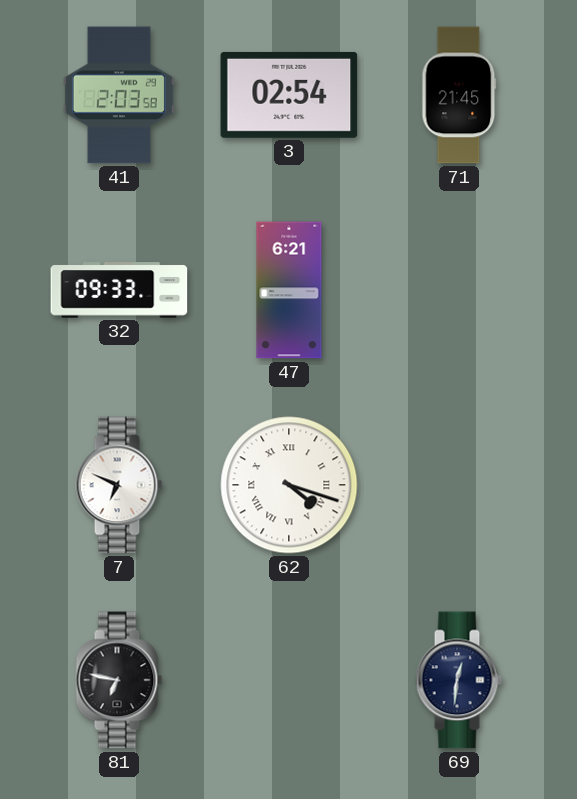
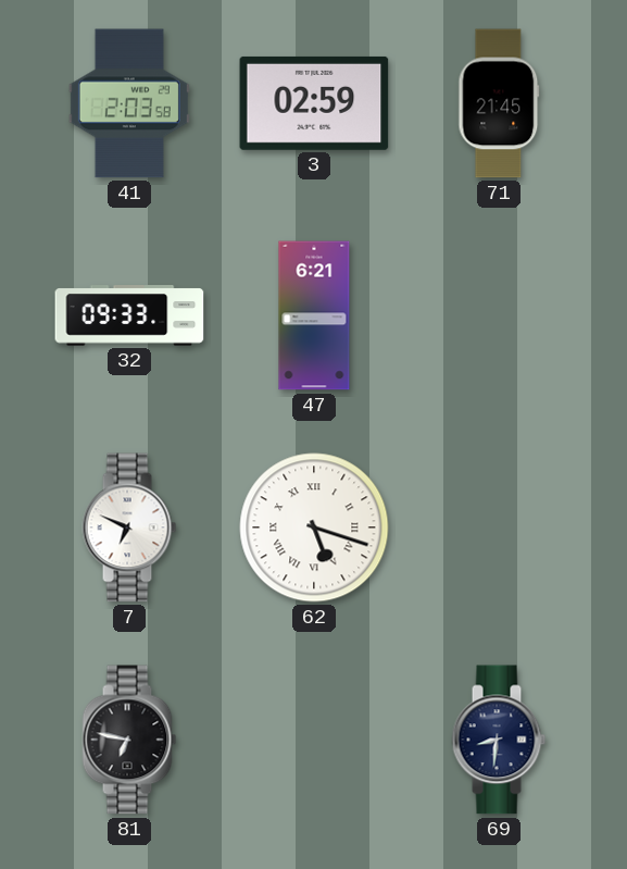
3: 02:54 -> 02:59
62: 4:18 -> 5:18
69: 12:31 -> 8:31
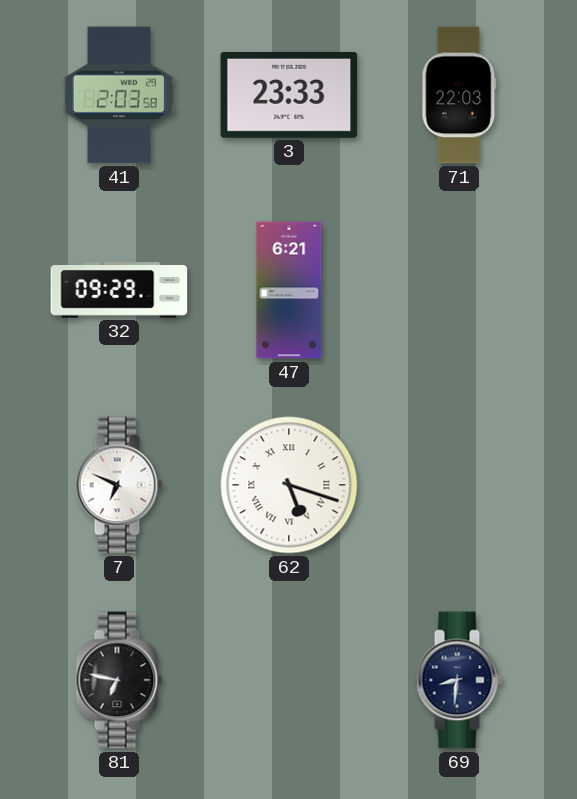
3: 02:59 -> 23:33
71: 21:45 -> 22:03
32: 09:33 -> 09:29
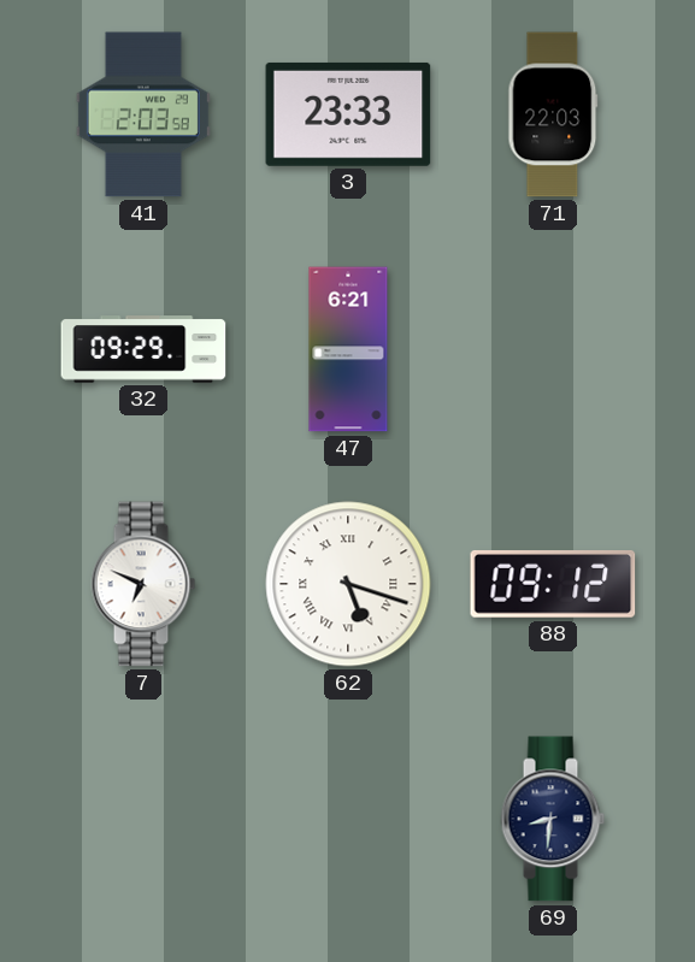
88: none -> 09:12
81: 6:47 -> none
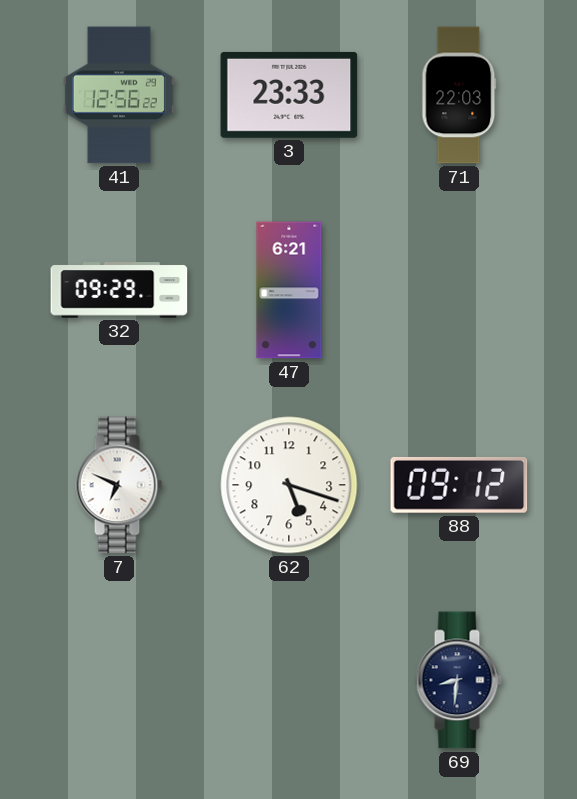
41: 2:03 -> 12:56
62 numerals: Roman -> Arabic
